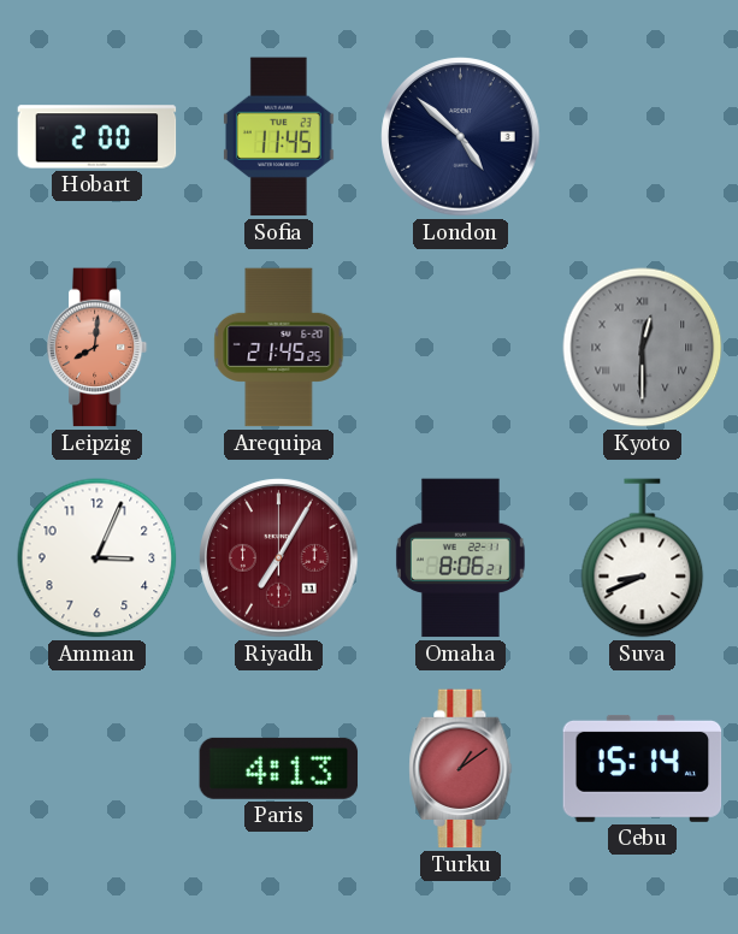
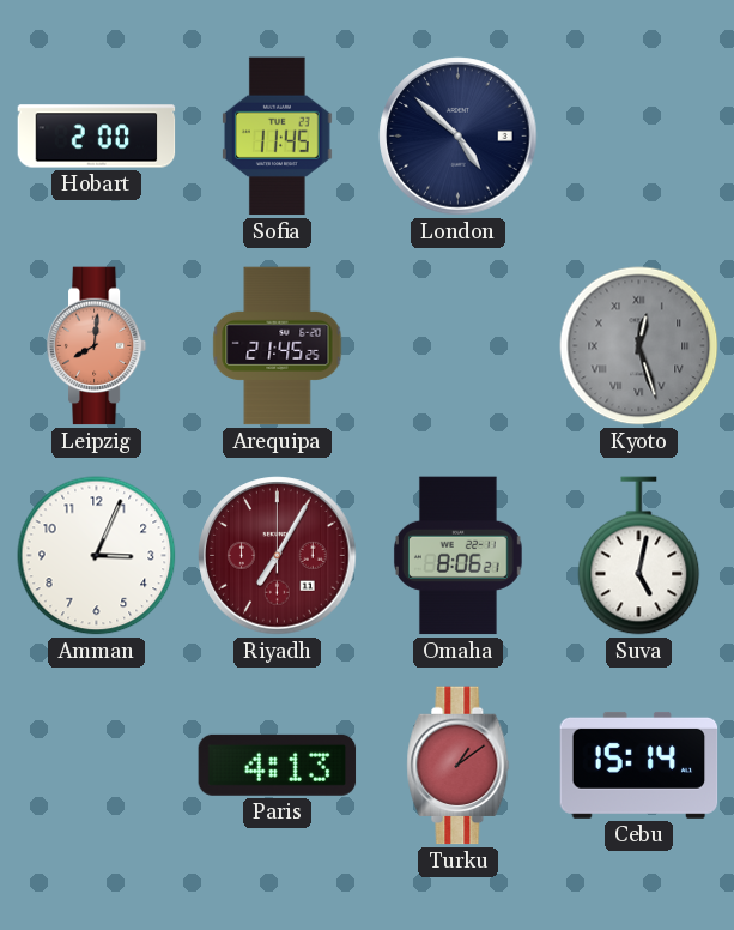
Kyoto: 12:30 -> 12:27
Suva: 8:41 -> 5:02
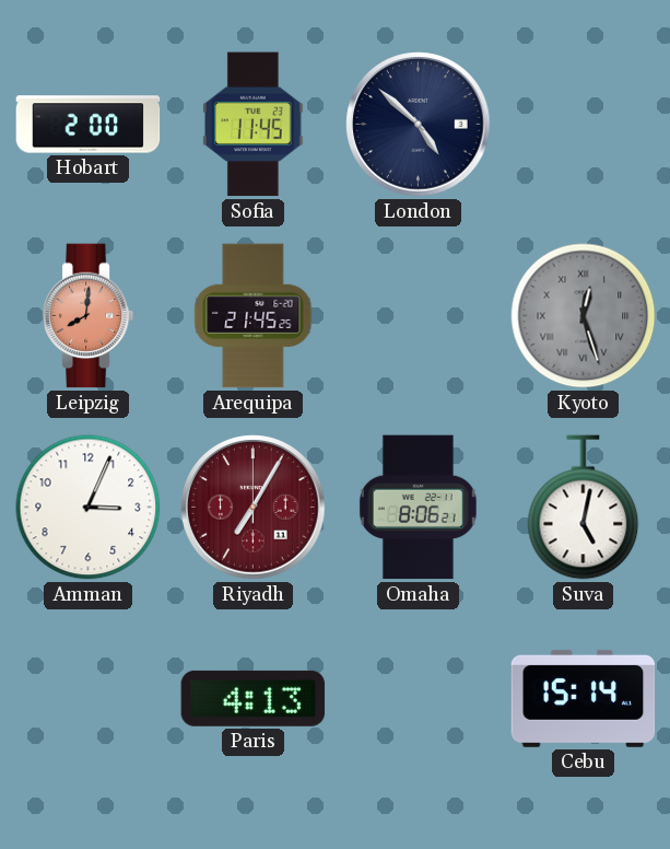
Turku: 1:09 -> none
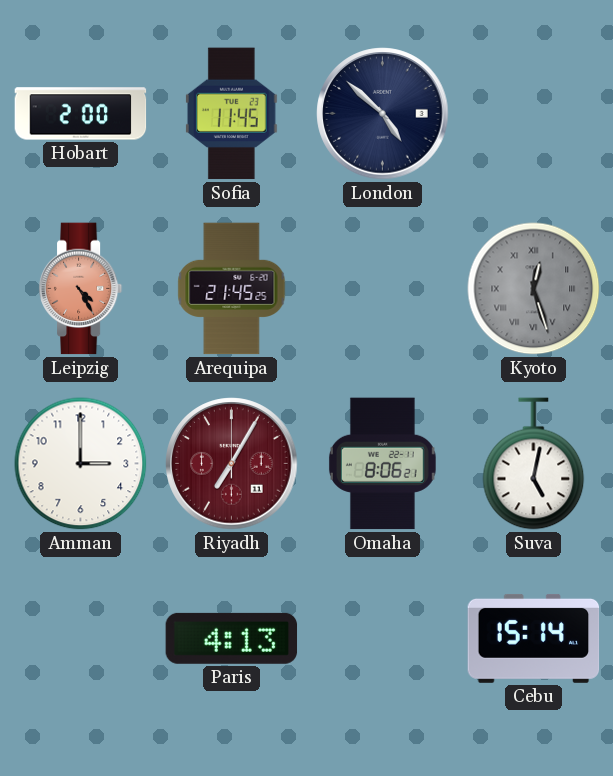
Leipzig: 8:01 -> 4:25
Amman: 3:04 -> 3:00
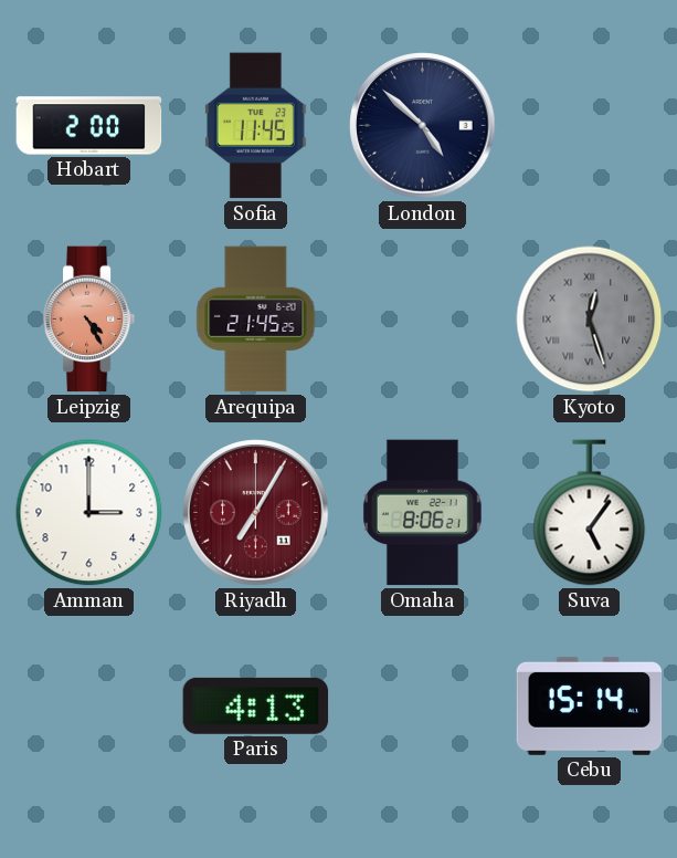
Suva: 5:02 -> 5:06
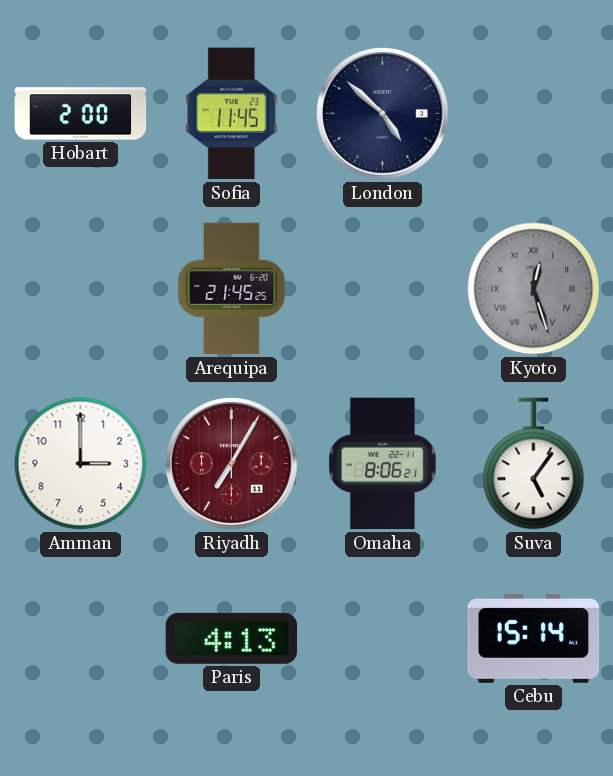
Leipzig: 4:25 -> none
